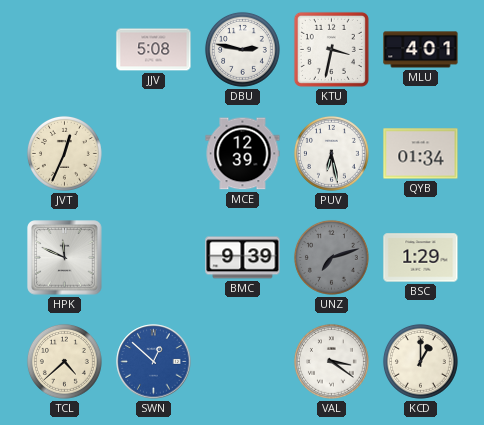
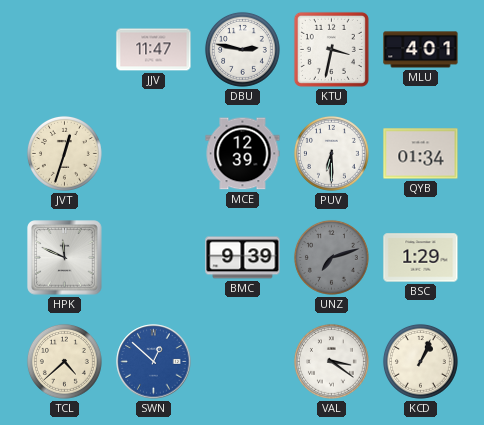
JJV: 5:08 -> 11:47
JVT: 12:34 -> 12:33
PUV: 6:28 -> 6:30
KCD: 1:00 -> 1:04
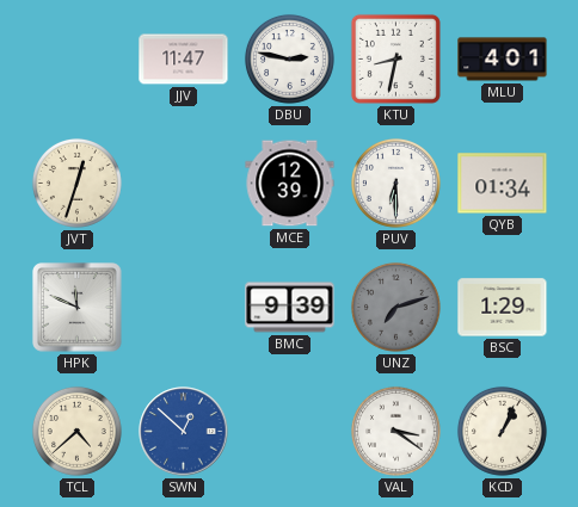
KTU: 3:32 -> 8:32
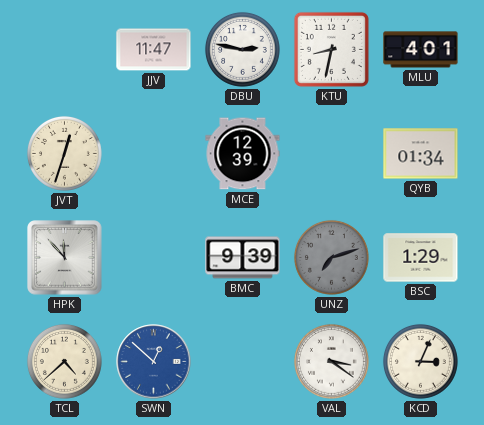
PUV: 6:30 -> none
HPK: 11:49 -> 11:53
KCD: 1:04 -> 3:04
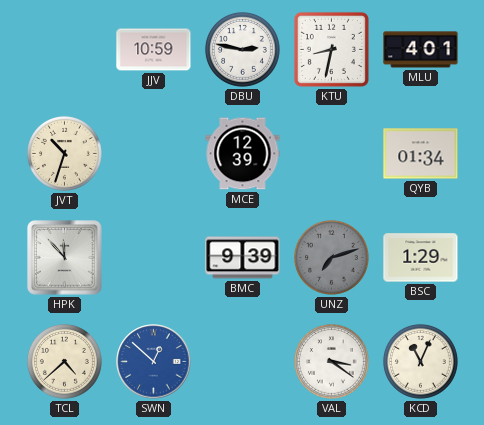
JJV: 11:47 -> 10:59
JVT: 12:33 -> 10:33
KCD: 3:04 -> 11:04
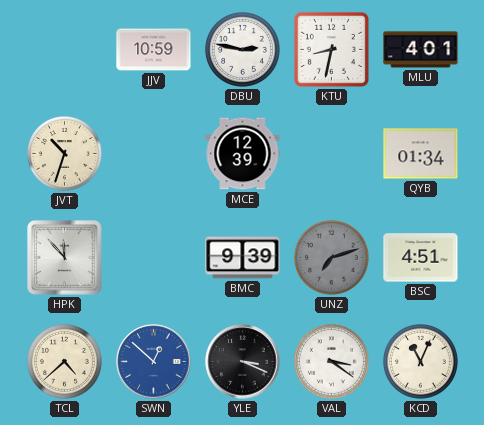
BSC: 1:29 -> 4:51
YLE: none -> 3:19
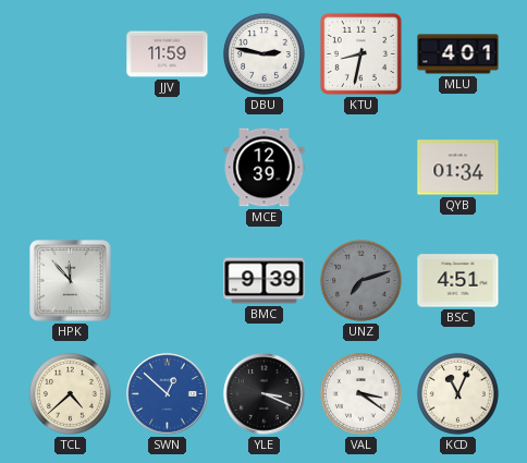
JJV: 10:59 -> 11:59
JVT: 10:33 -> none
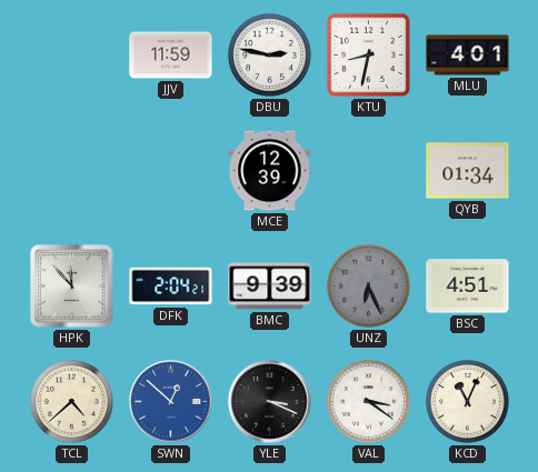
DFK: none -> 2:04
UNZ: 7:12 -> 6:26
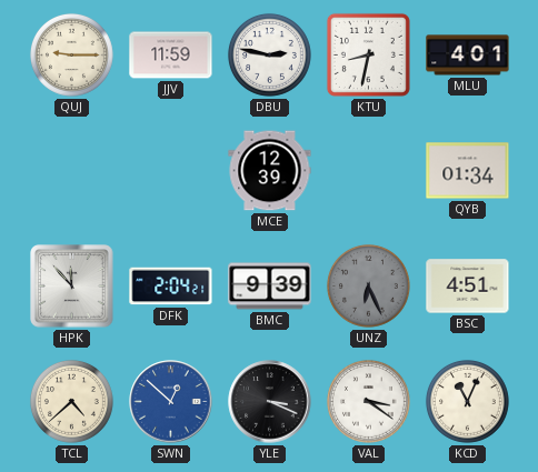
QUJ: none -> 9:15
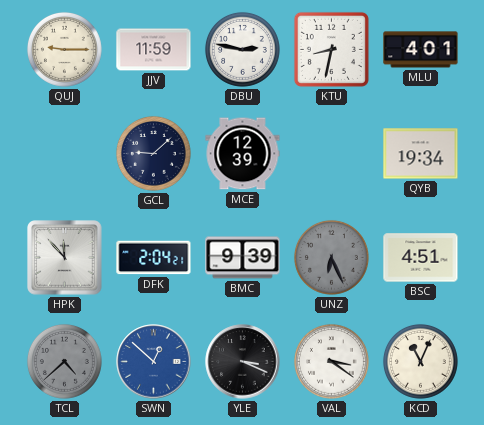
GCL: none -> 9:08
QYB: 01:34 -> 19:34
TCL dial: cream -> grey
